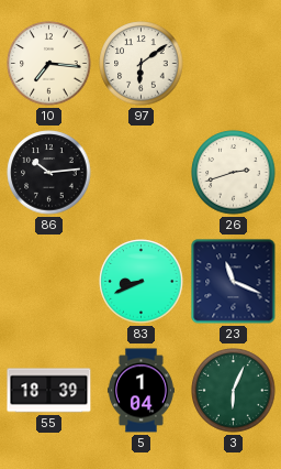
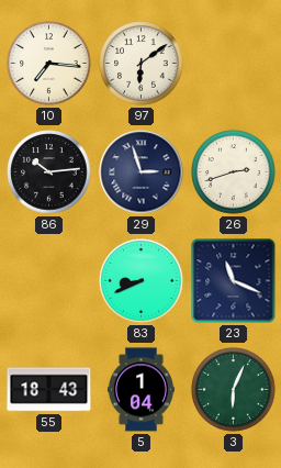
29: none -> 2:57
55: 18:39 -> 18:43
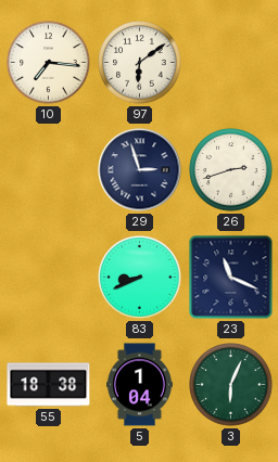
86: 10:14 -> none
55: 18:43 -> 18:38
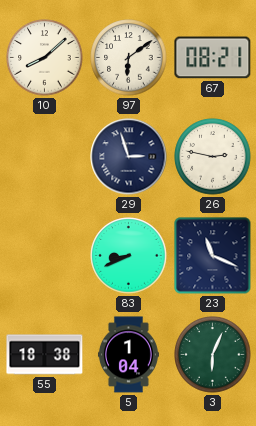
10: 7:16 -> 8:08
67: none -> 08:21
26: 2:42 -> 2:47
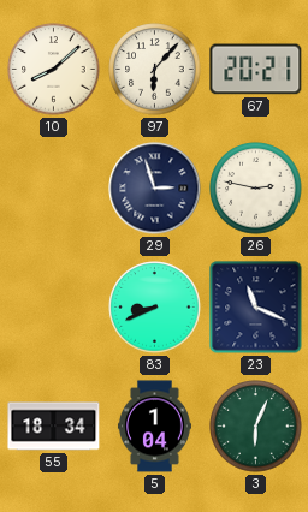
97: 6:09 -> 6:07
67: 08:21 -> 20:21
55: 18:38 -> 18:34
